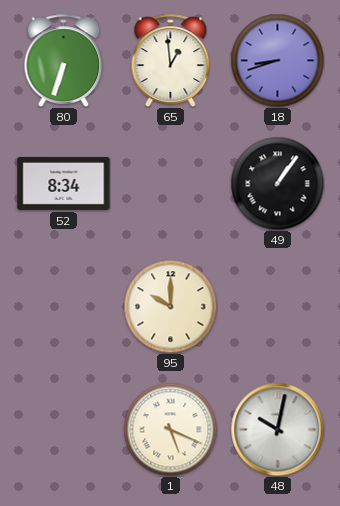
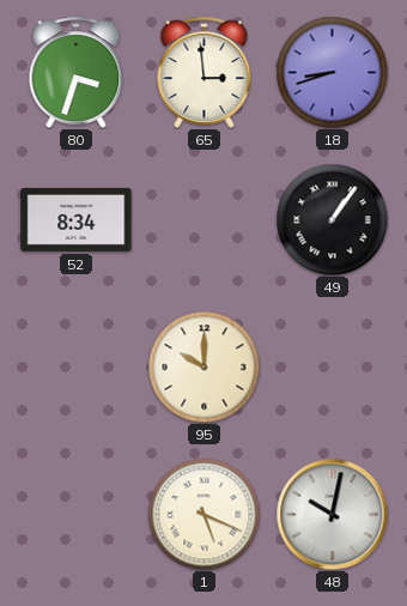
80: 6:33 -> 3:33
65: 12:59 -> 2:59
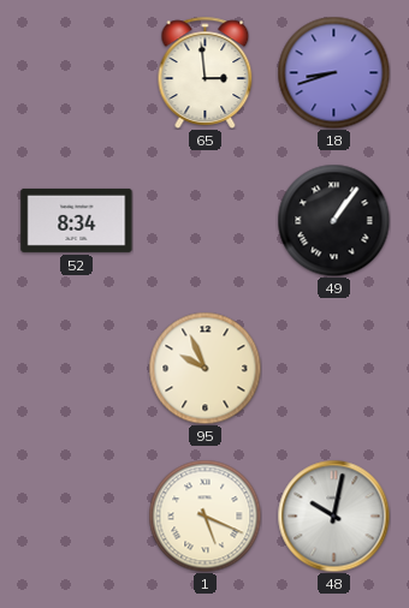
80: 3:33 -> none
95: 10:00 -> 9:56
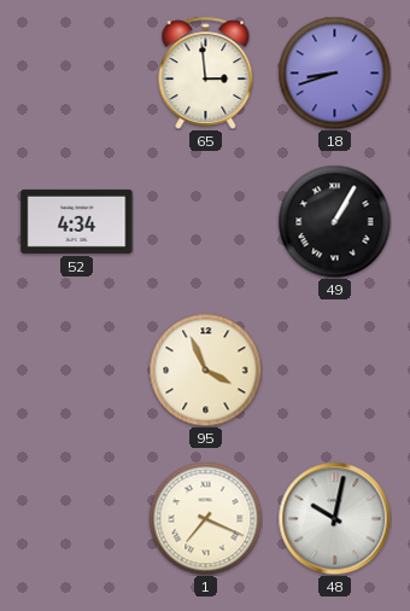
52: 8:34 -> 4:34
49: 1:06 -> 1:05
95: 9:56 -> 3:56
1: 5:19 -> 7:19
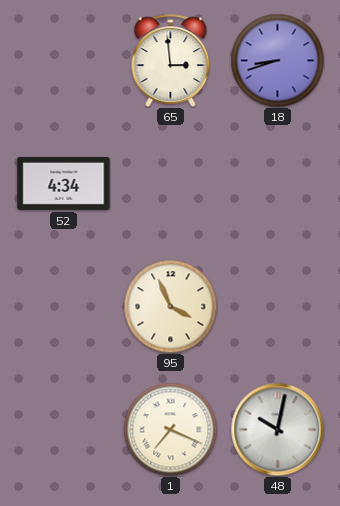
49: 1:05 -> none
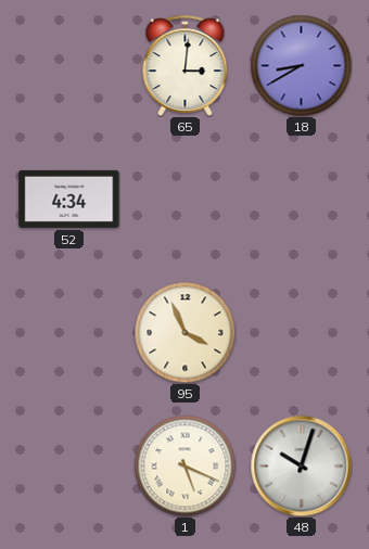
65: 2:59 -> 3:01
18: 8:42 -> 8:40
1: 7:19 -> 5:19
48: 10:02 -> 10:03
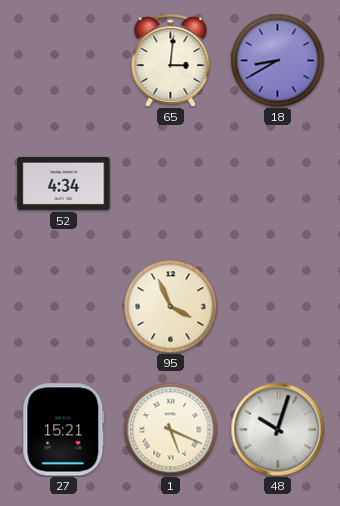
27: none -> 15:21
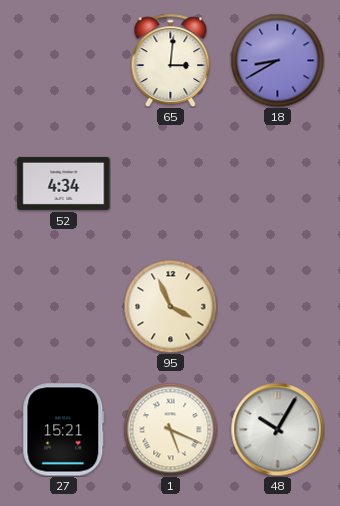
48: 10:03 -> 10:05
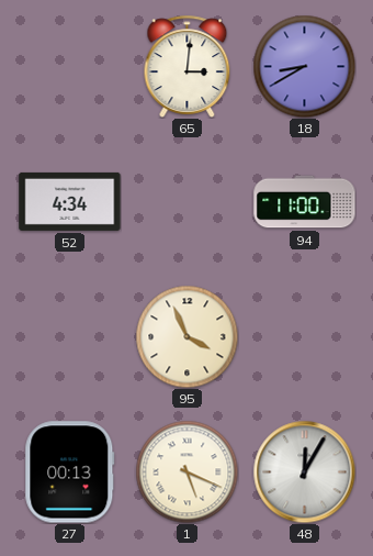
94: none -> 11:00
27: 15:21 -> 00:13
48: 10:05 -> 12:05
